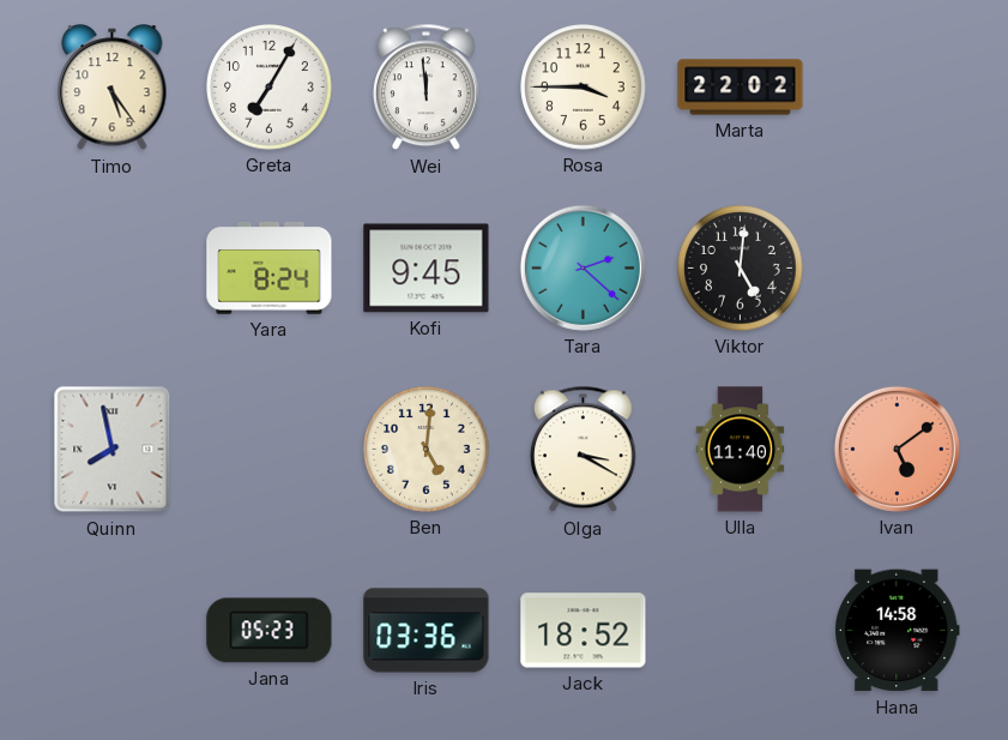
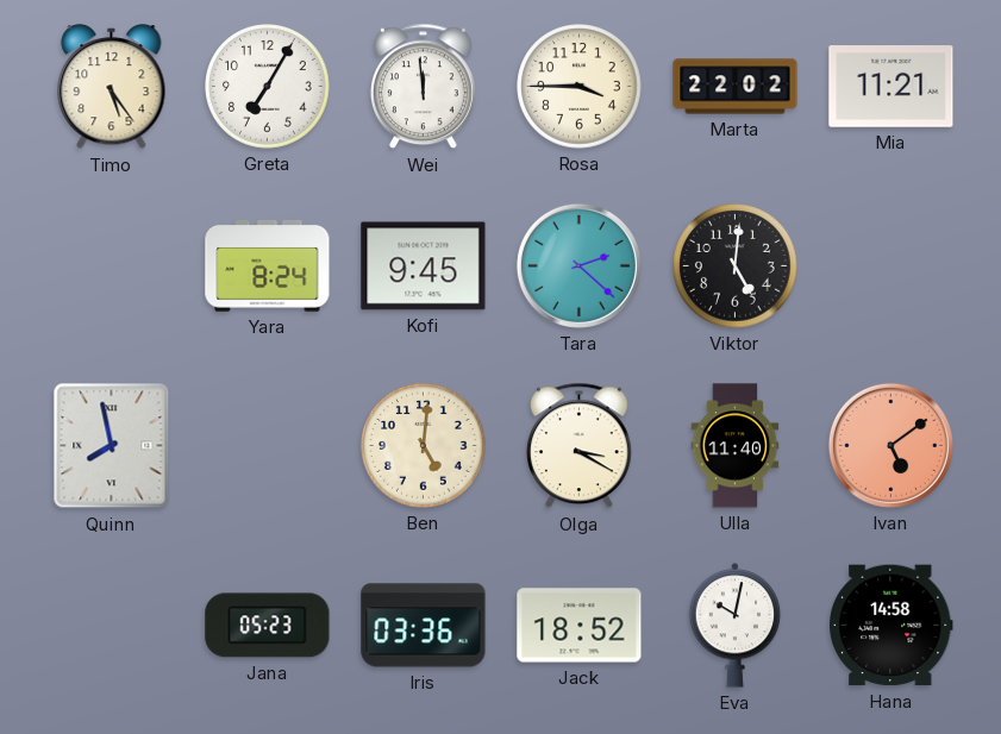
Mia: none -> 11:21
Eva: none -> 10:02
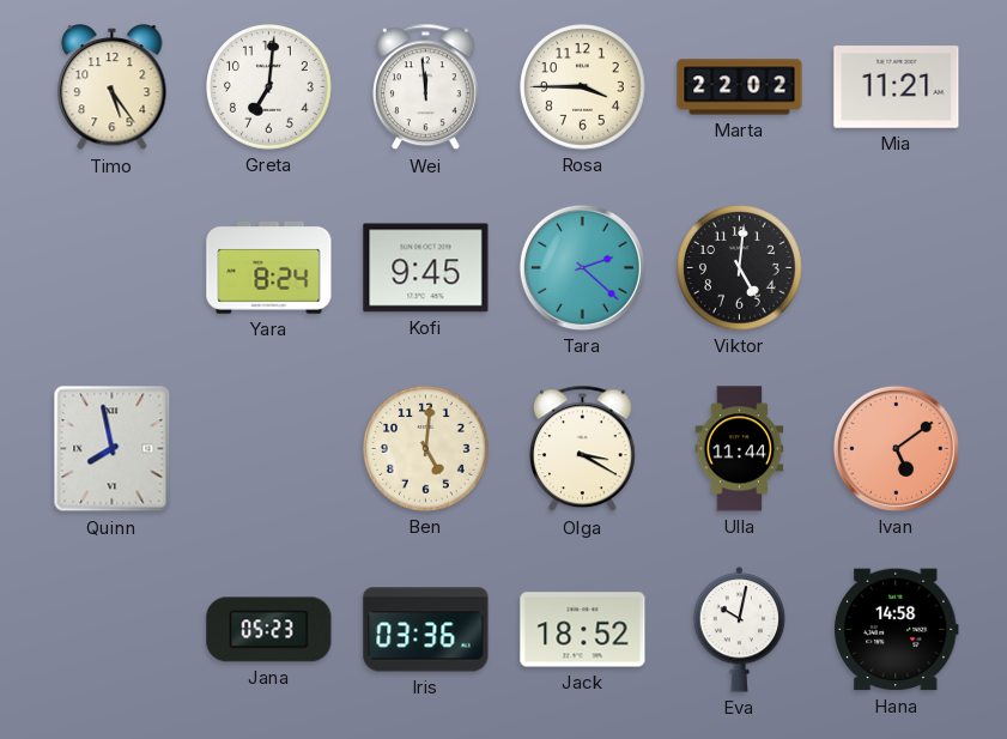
Greta: 7:05 -> 7:01
Ulla: 11:40 -> 11:44
